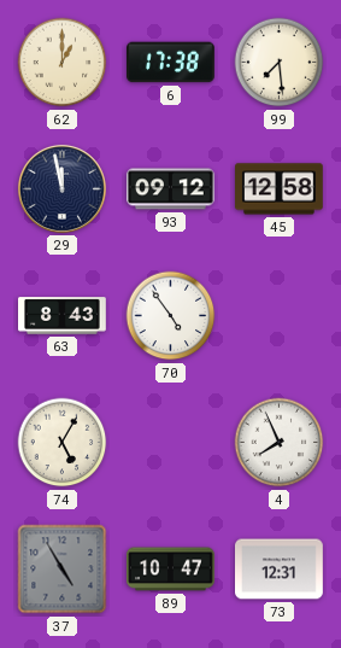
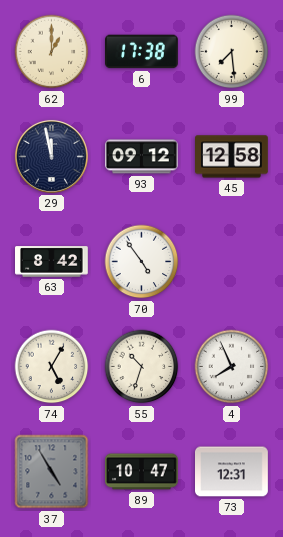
63: 8:43 -> 8:42
55: none -> 10:33
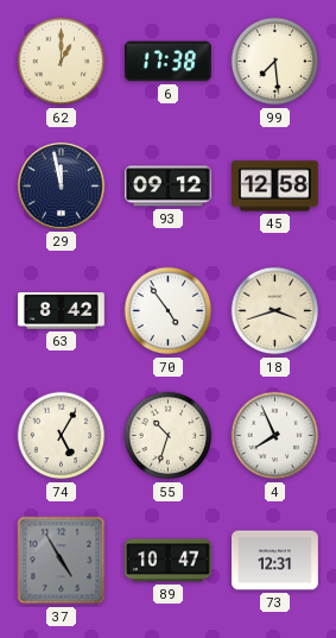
18: none -> 3:42
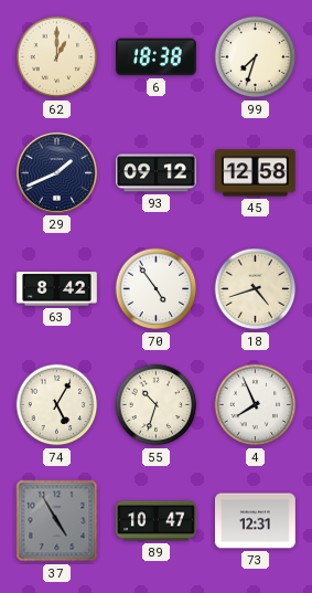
6: 17:38 -> 18:38
99: 7:29 -> 7:33
29: 11:58 -> 1:41
18: 3:42 -> 4:42
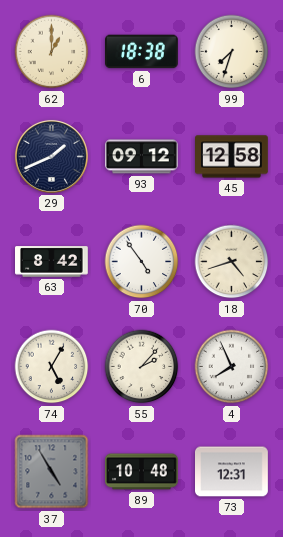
55: 10:33 -> 2:07
89: 10:47 -> 10:48
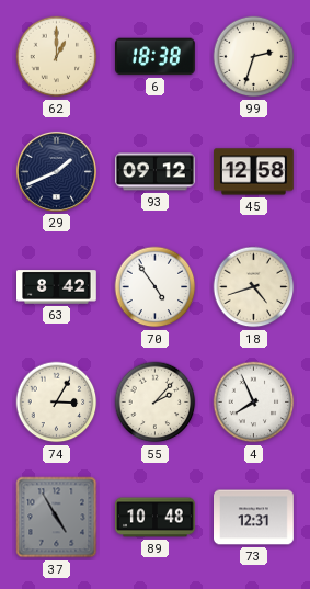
99: 7:33 -> 2:33
74: 5:05 -> 3:05
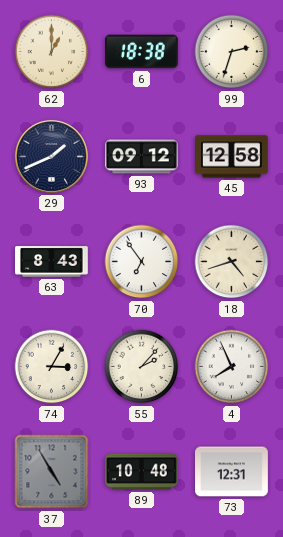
63: 8:42 -> 8:43
70: 4:54 -> 6:54
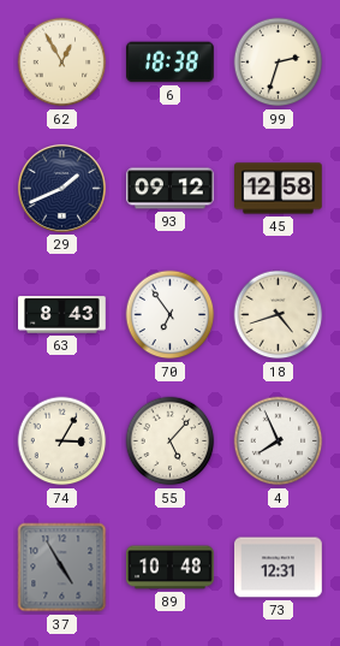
62: 1:00 -> 12:55
55: 2:07 -> 5:07
